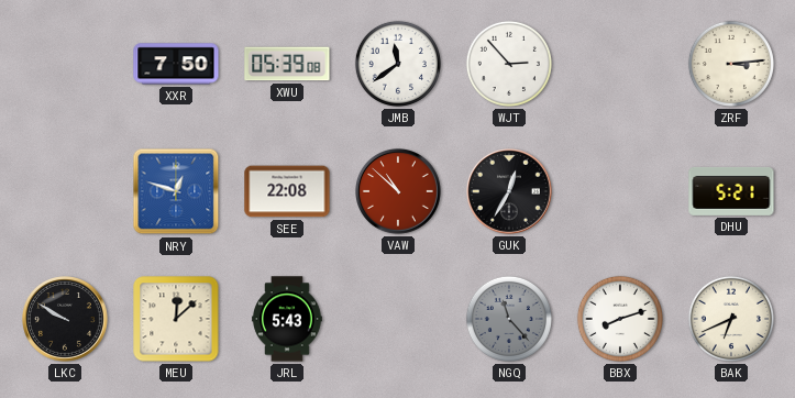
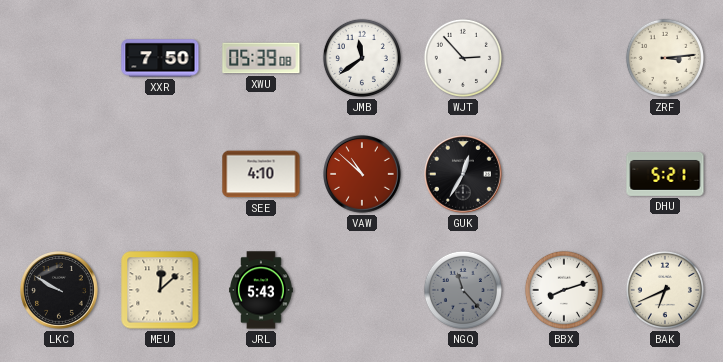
NRY: 12:48 -> none
SEE: 22:08 -> 4:10
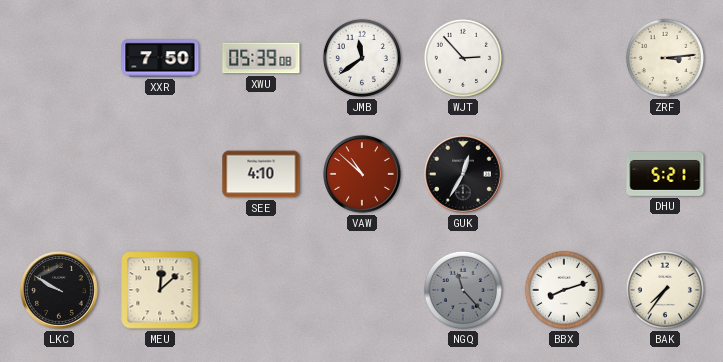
JRL: 5:43 -> none
BAK: 6:41 -> 7:36
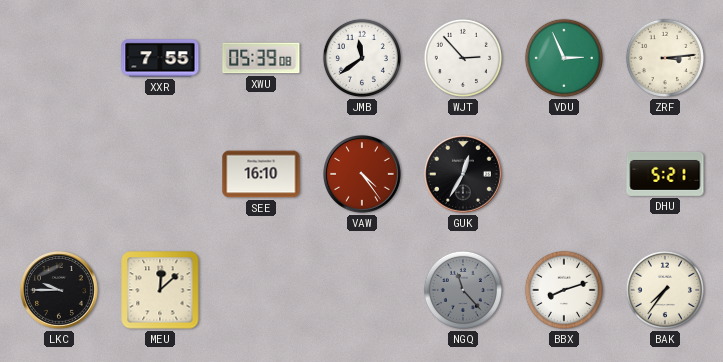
XXR: 7:50 -> 7:55
VDU: none -> 2:56
SEE: 4:10 -> 16:10
VAW: 10:52 -> 4:24
LKC: 9:50 -> 9:45
